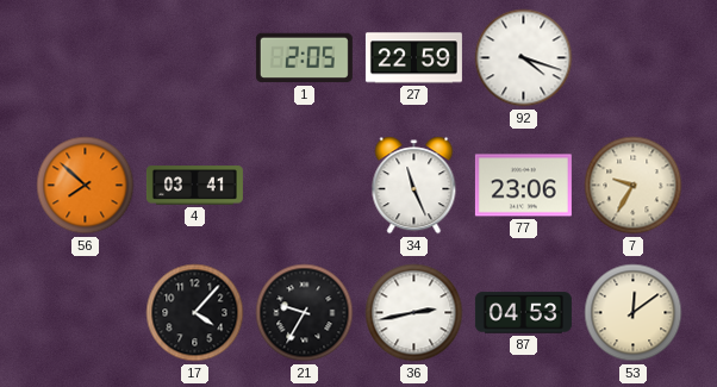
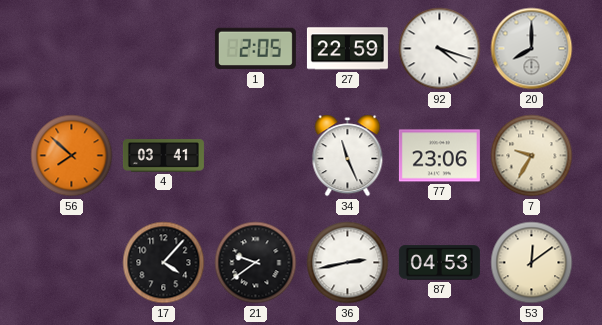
20: none -> 8:00
21: 9:35 -> 9:39
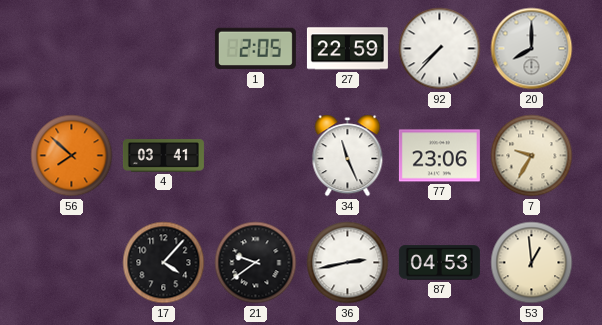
92: 4:18 -> 7:37
53: 12:09 -> 12:59
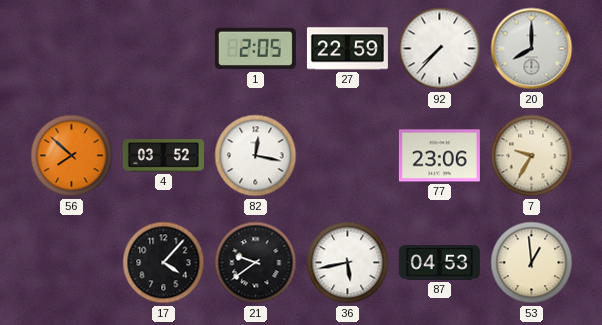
4: 03:41 -> 03:52
82: none -> 12:17
34: 11:26 -> none
36: 2:43 -> 5:43
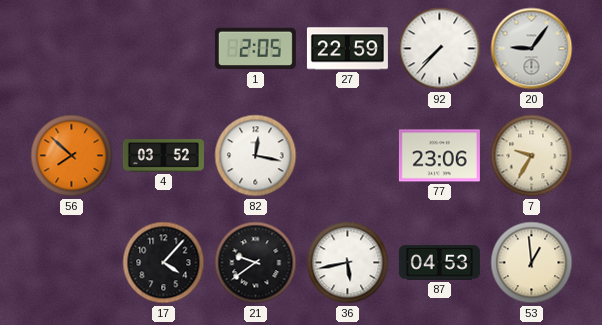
20: 8:00 -> 9:06
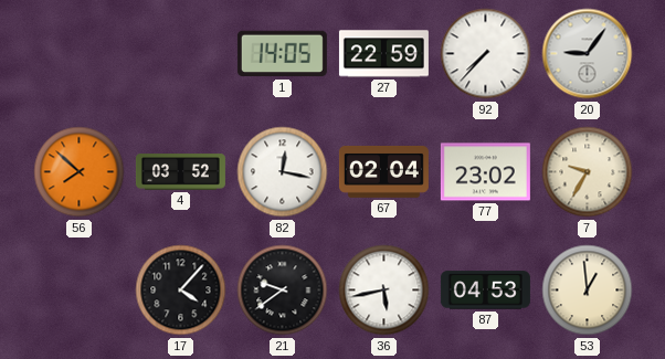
1: 2:05 -> 14:05
67: none -> 02:04
77: 23:06 -> 23:02
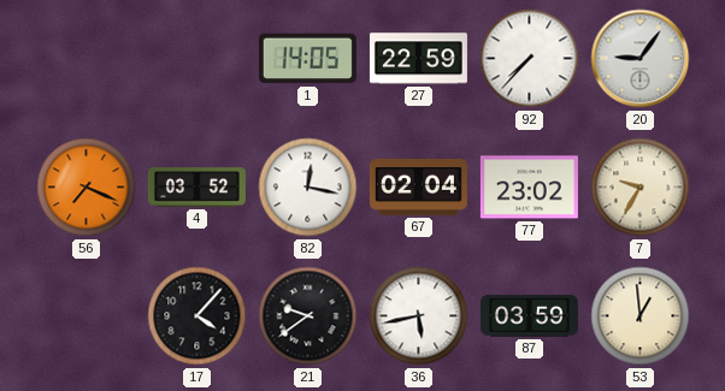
56: 7:52 -> 7:19
87: 04:53 -> 03:59
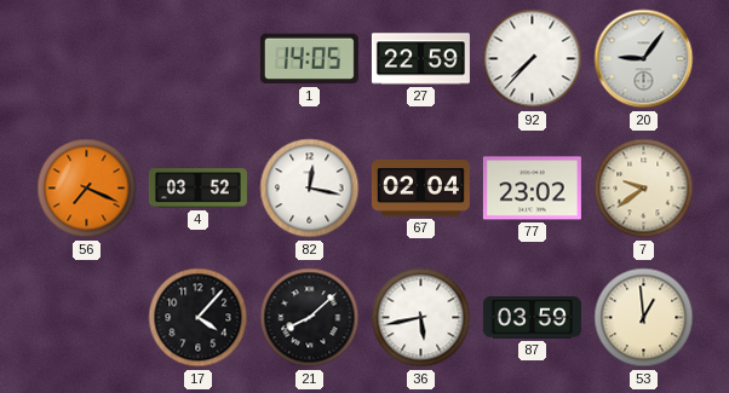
7: 9:35 -> 9:39
21: 9:39 -> 8:08
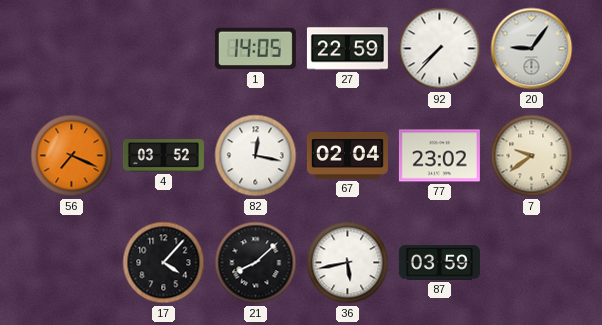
53: 12:59 -> none
